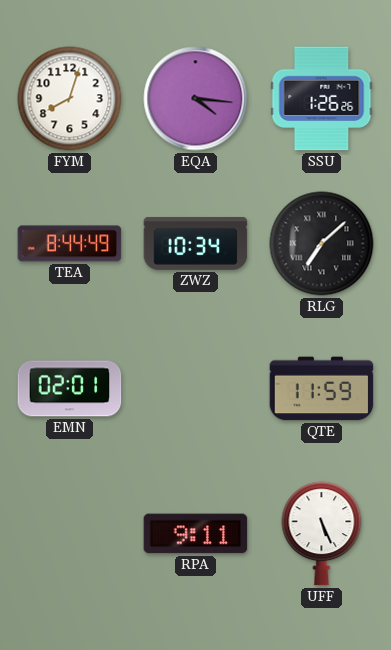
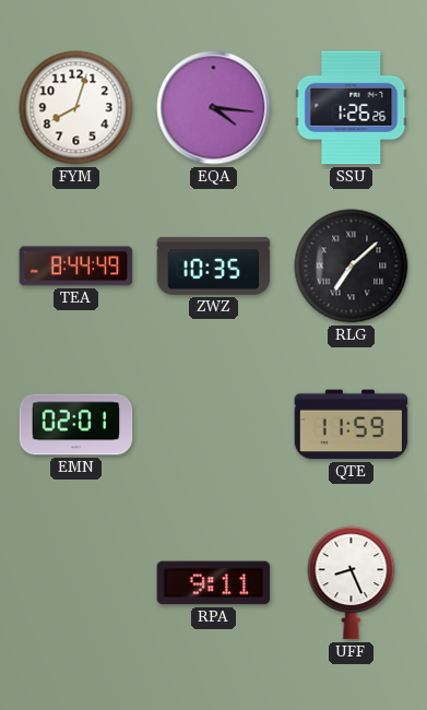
ZWZ: 10:34 -> 10:35
UFF: 5:26 -> 8:26
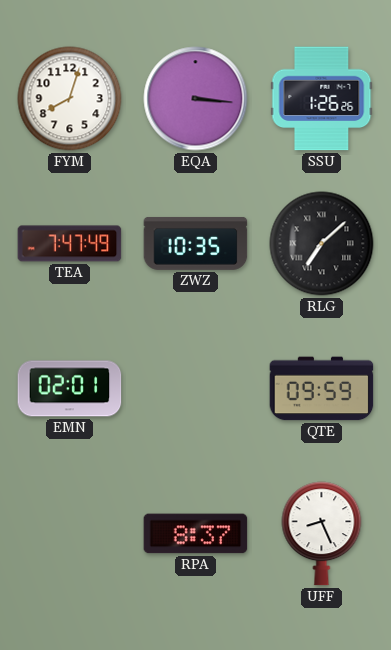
EQA: 4:16 -> 3:16
TEA: 8:44 -> 7:47
QTE: 11:59 -> 09:59
RPA: 9:11 -> 8:37
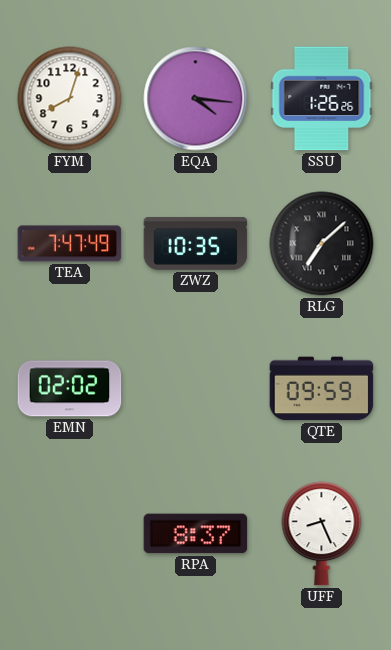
EQA: 3:16 -> 4:16
EMN: 02:01 -> 02:02
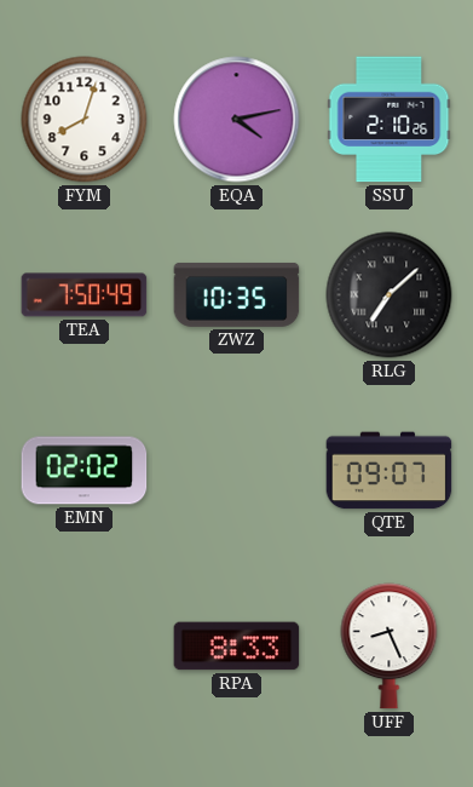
EQA: 4:16 -> 4:13
SSU: 1:26 -> 2:10
TEA: 7:47 -> 7:50
QTE: 09:59 -> 09:07
RPA: 8:37 -> 8:33
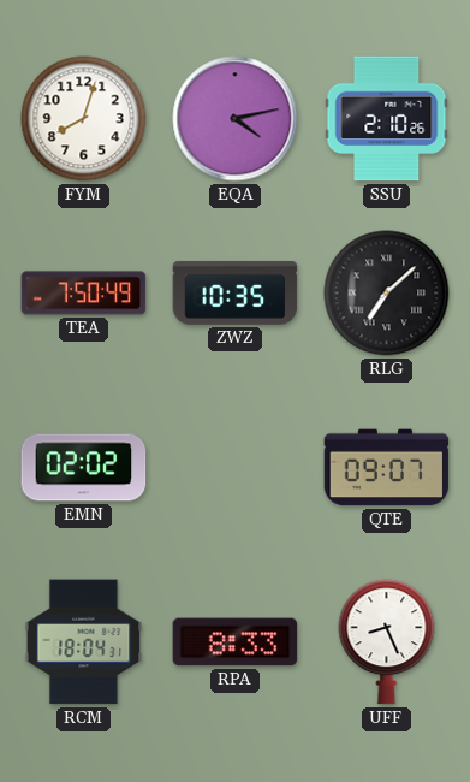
RCM: none -> 18:04
